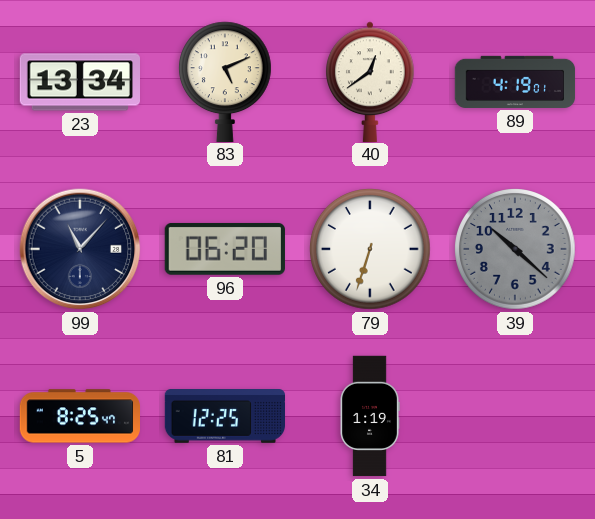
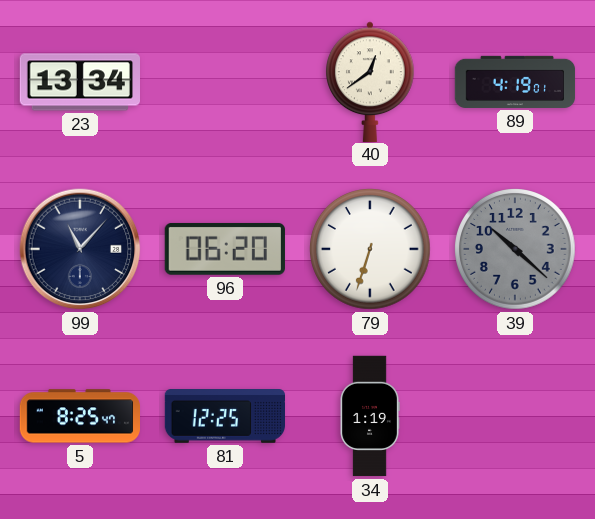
83: 5:11 -> none
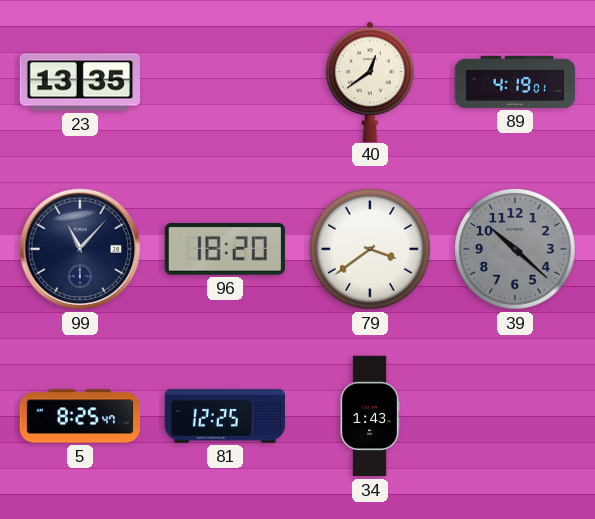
23: 13:34 -> 13:35
96: 06:20 -> 18:20
79: 6:33 -> 3:39
34: 1:19 -> 1:43
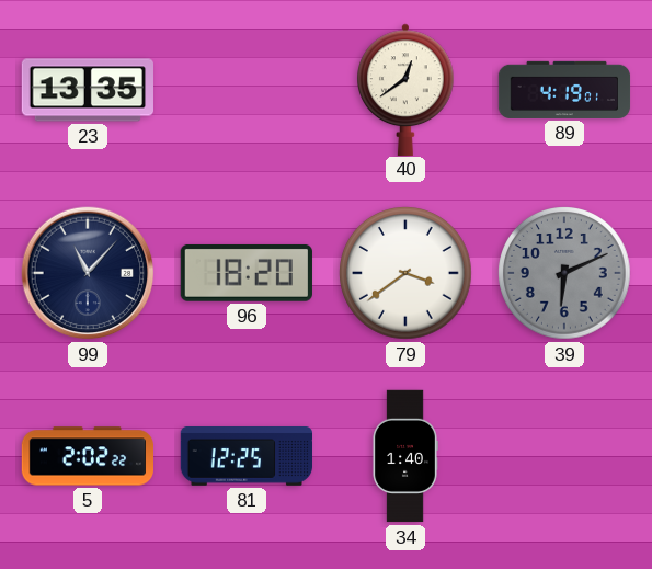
39: 10:22 -> 6:11
5: 8:25 -> 2:02
34: 1:43 -> 1:40
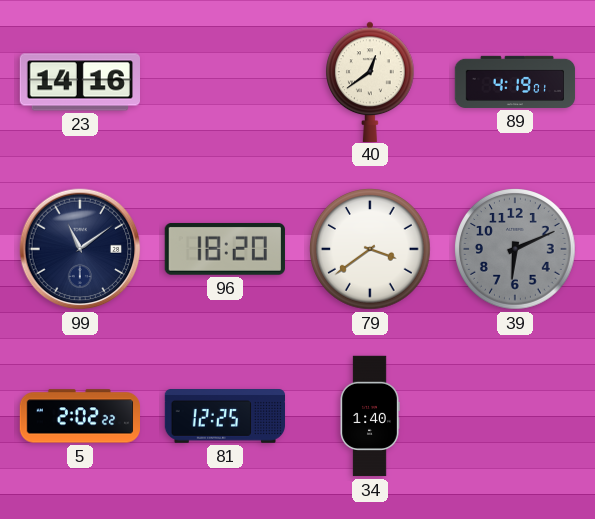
23: 13:35 -> 14:16
99: 11:07 -> 11:09
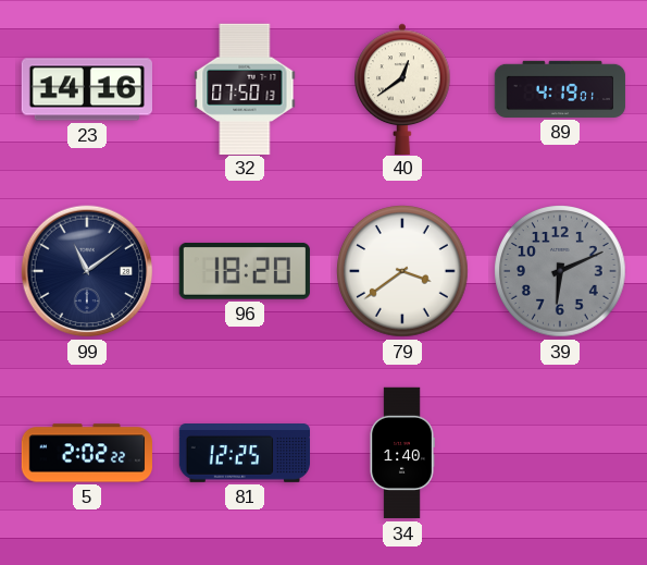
32: none -> 07:50
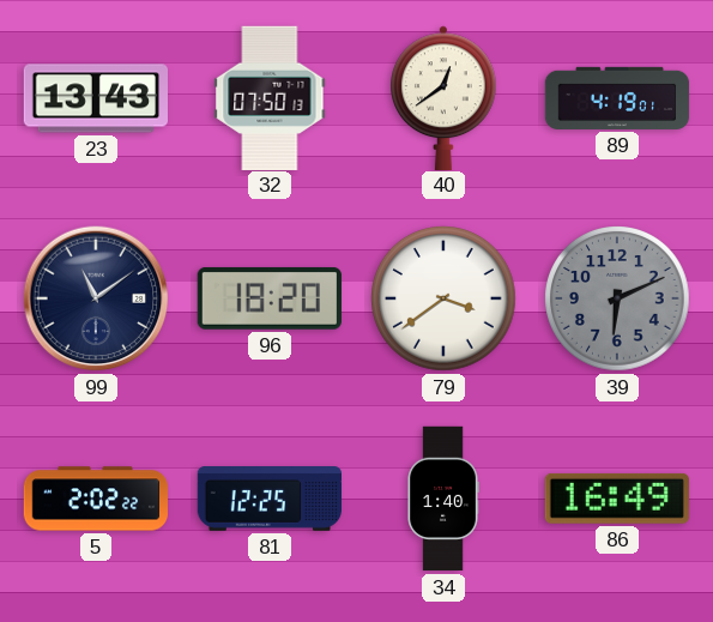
23: 14:16 -> 13:43
86: none -> 16:49
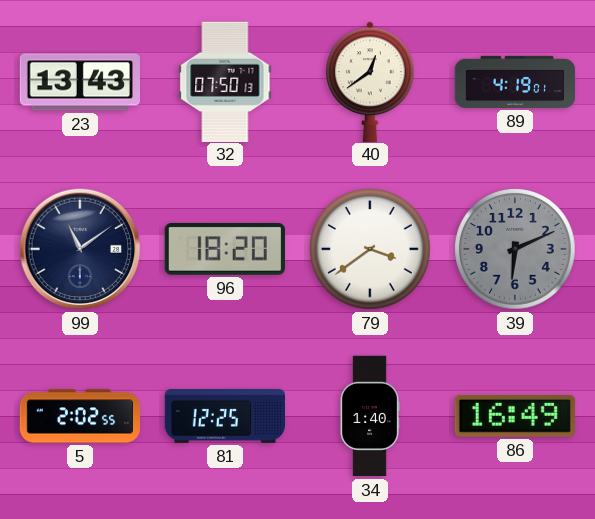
5: 2:02:22 -> 2:02:55
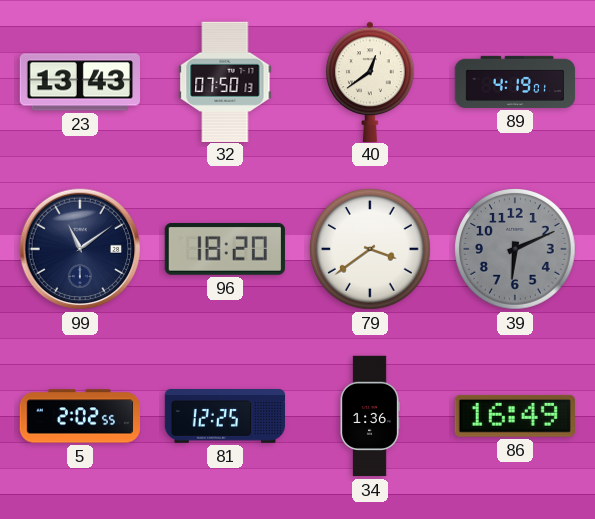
34: 1:40 -> 1:36
